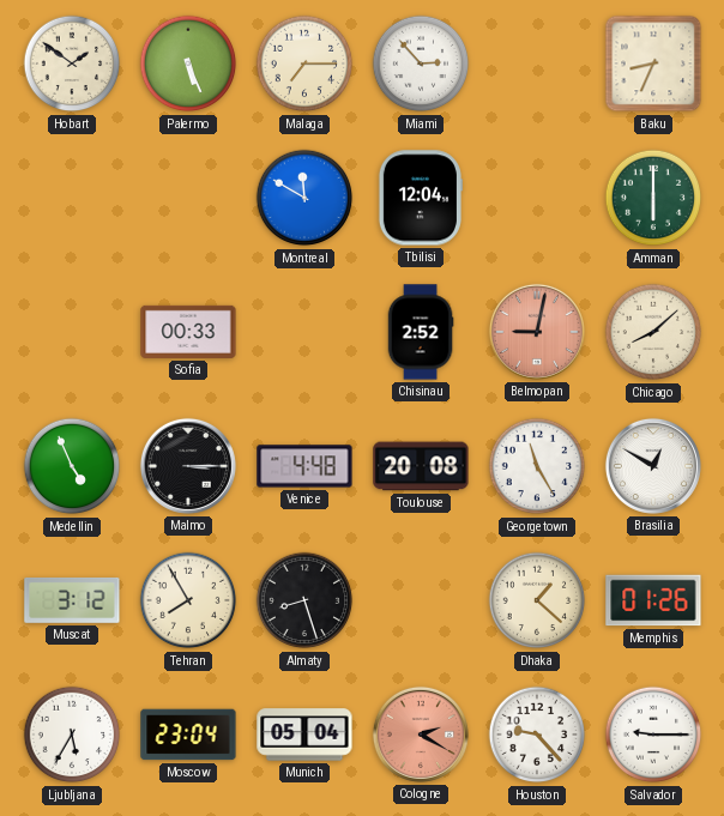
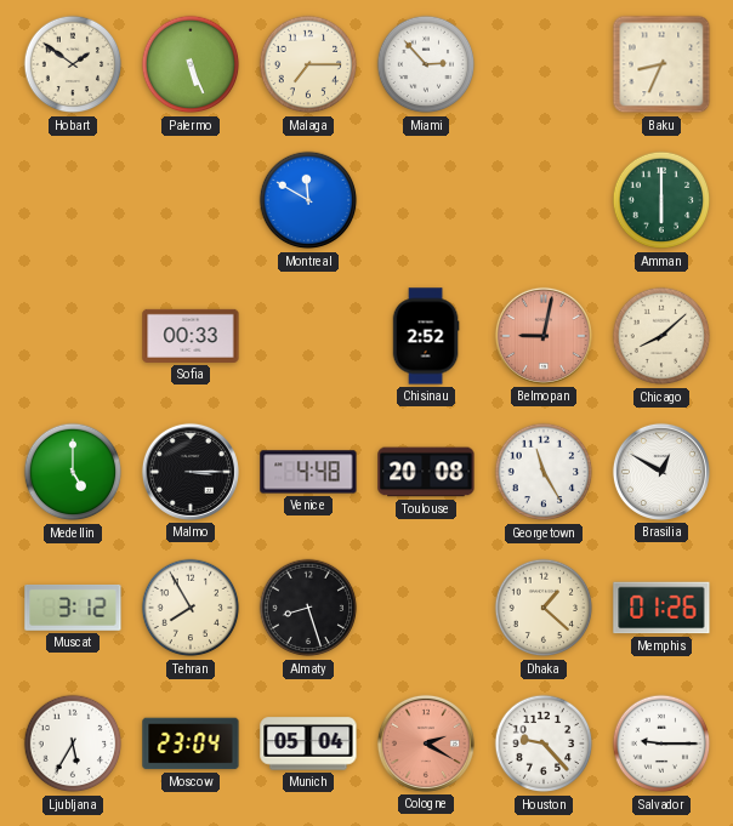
Tbilisi: 12:04 -> none
Medellin: 4:56 -> 5:00
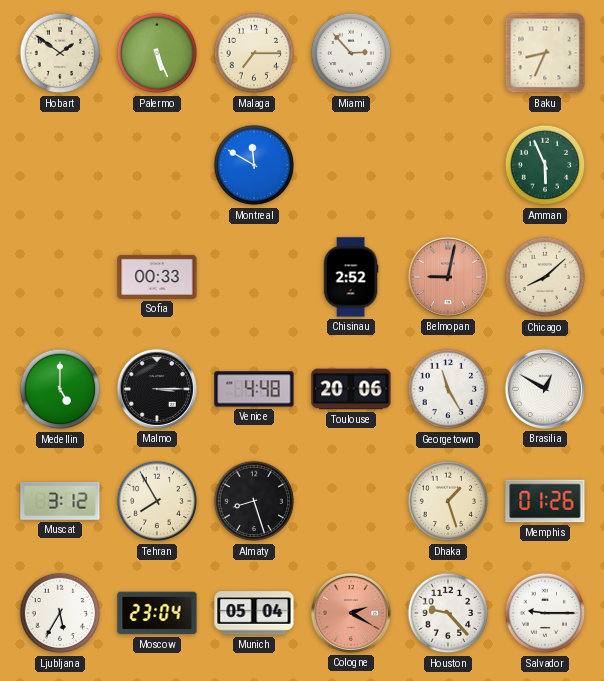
Amman: 6:00 -> 5:56
Toulouse: 20:08 -> 20:06
Dhaka: 1:22 -> 1:27
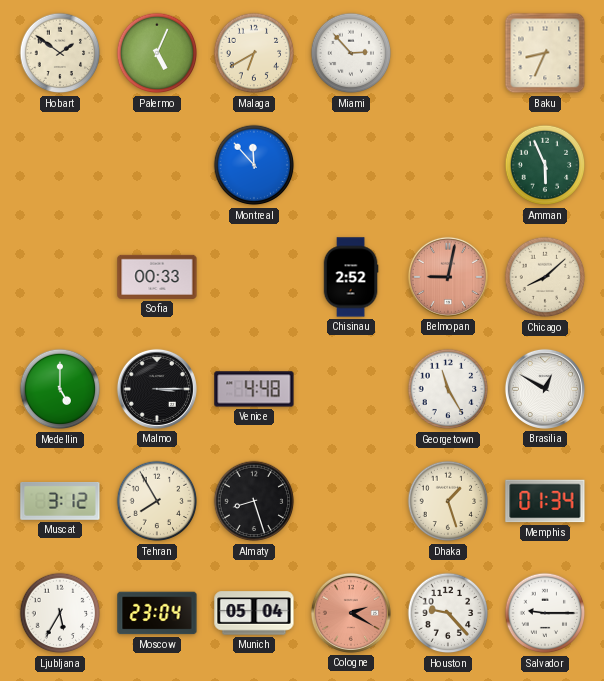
Palermo: 5:26 -> 5:04
Malaga: 7:15 -> 6:40
Montreal: 11:50 -> 11:53
Toulouse: 20:06 -> none
Memphis: 01:26 -> 01:34
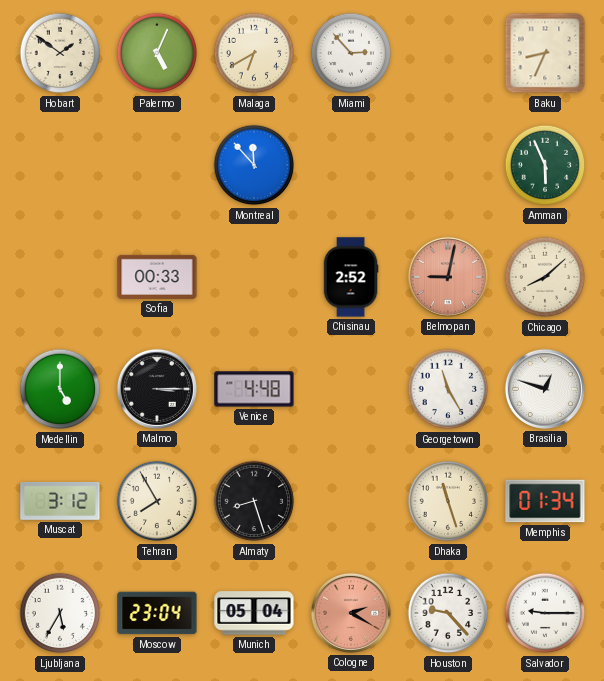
Brasilia: 12:50 -> 12:48
Dhaka: 1:27 -> 11:27
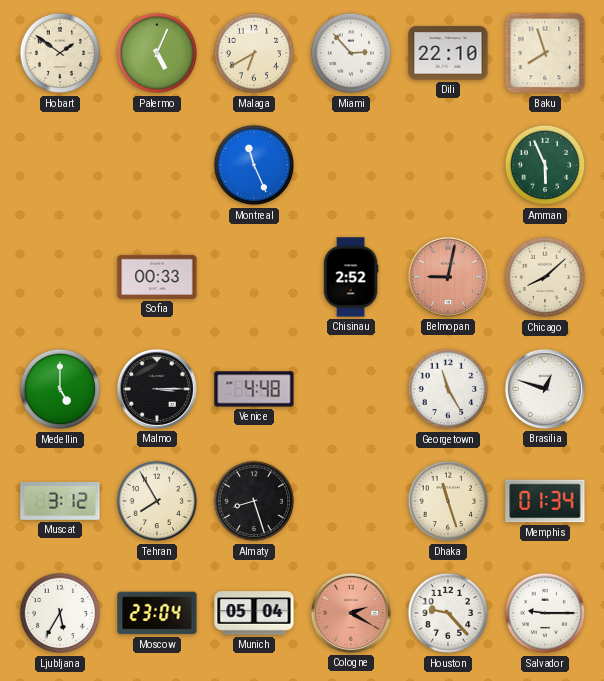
Dili: none -> 22:10
Baku: 8:34 -> 7:57
Montreal: 11:53 -> 11:26
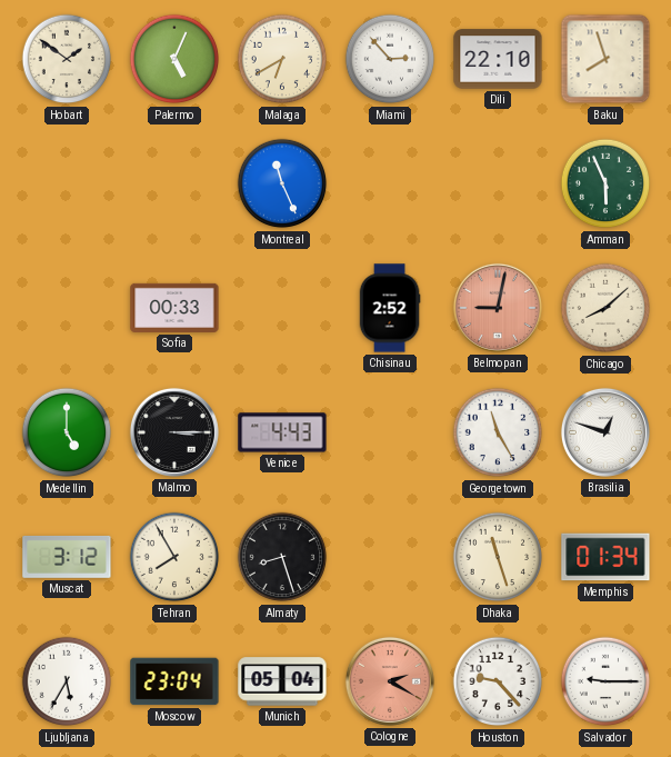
Venice: 4:48 -> 4:43
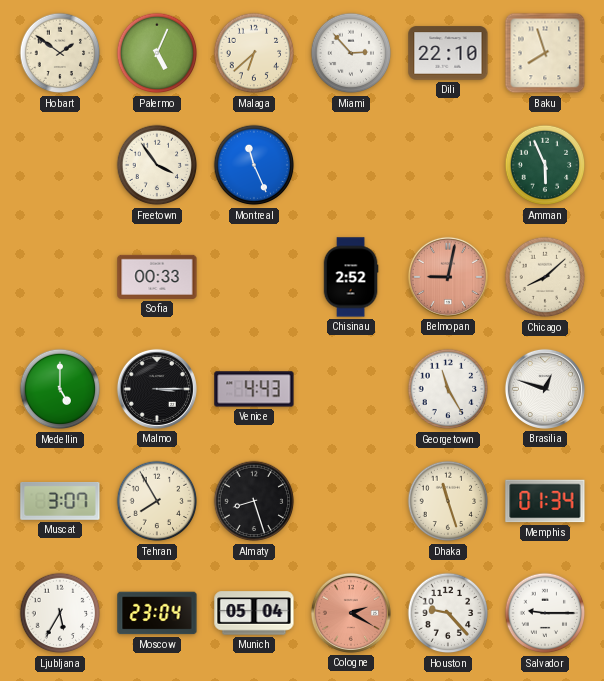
Malaga: 6:40 -> 6:38
Freetown: none -> 3:54
Muscat: 3:12 -> 3:07
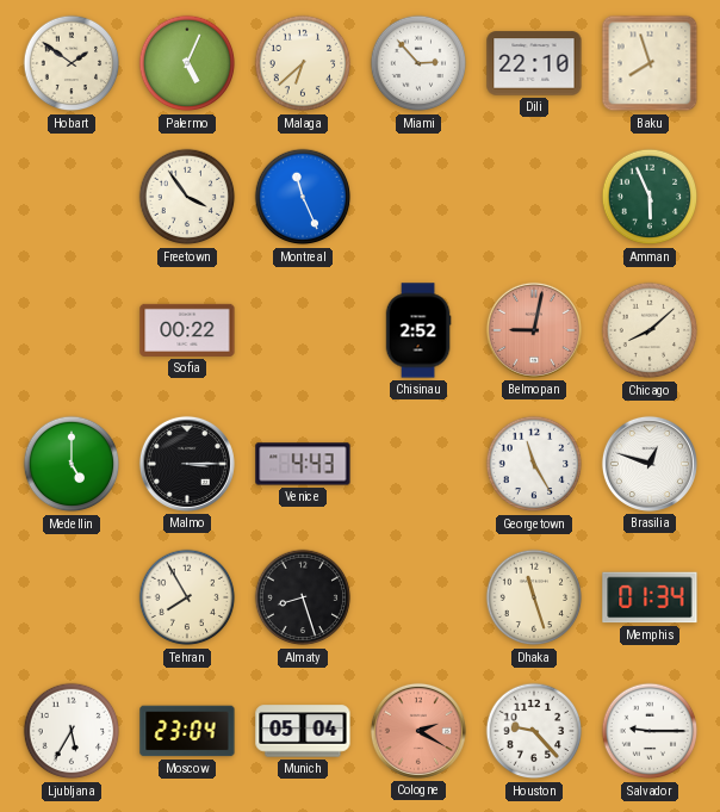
Sofia: 00:33 -> 00:22
Muscat: 3:07 -> none
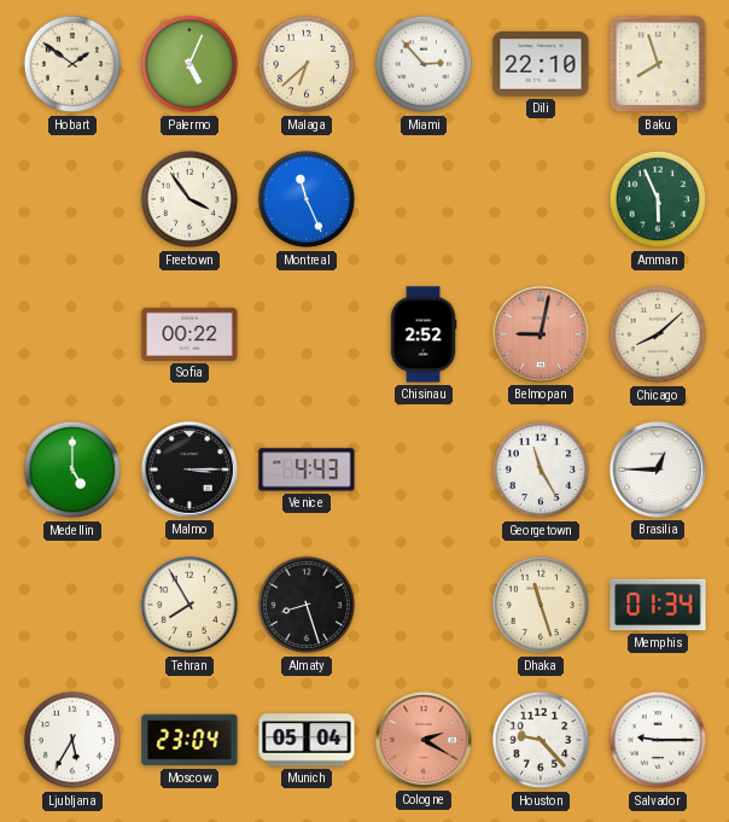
Brasilia: 12:48 -> 12:45
